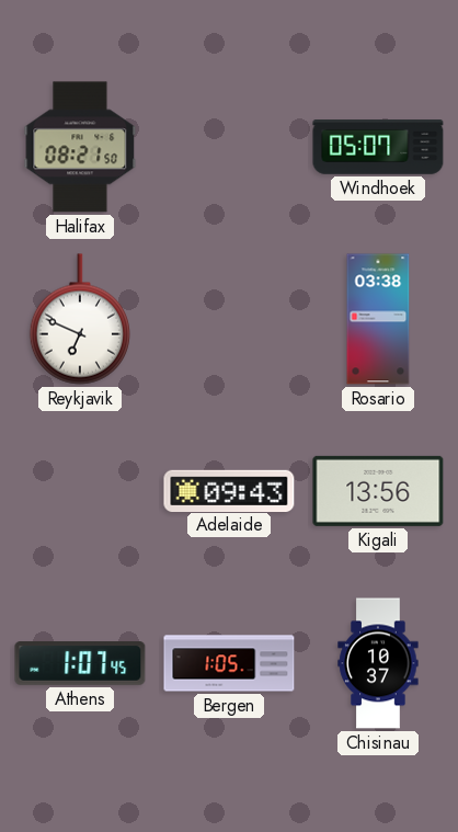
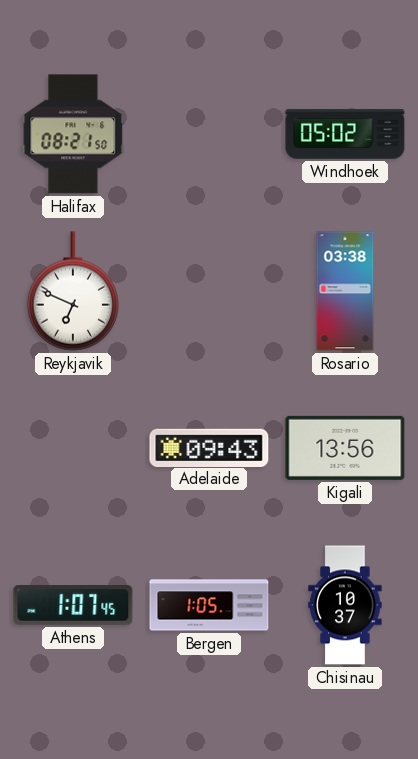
Windhoek: 05:07 -> 05:02
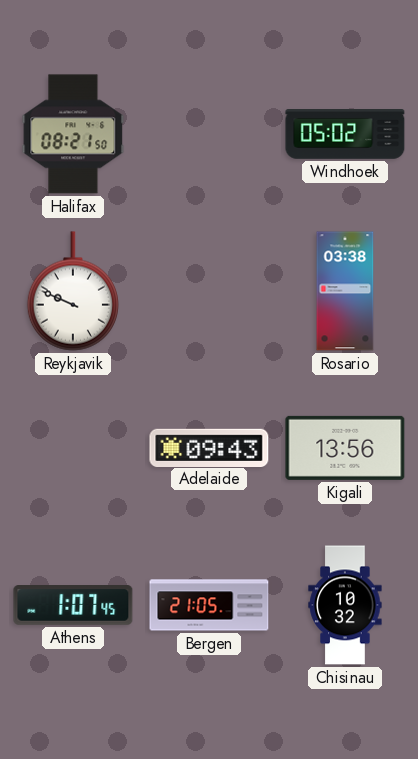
Reykjavik: 6:49 -> 9:49
Bergen: 1:05 -> 21:05
Chisinau: 10:37 -> 10:32
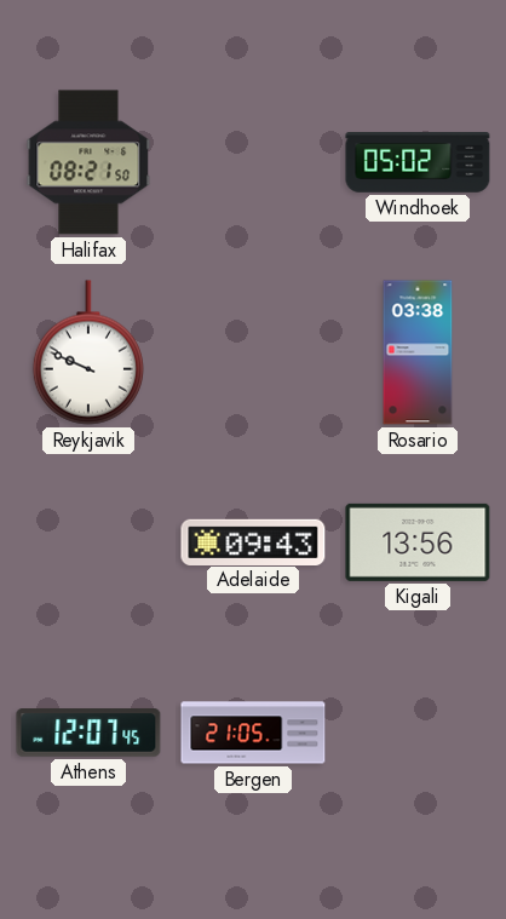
Athens: 1:07 -> 12:07
Chisinau: 10:32 -> none
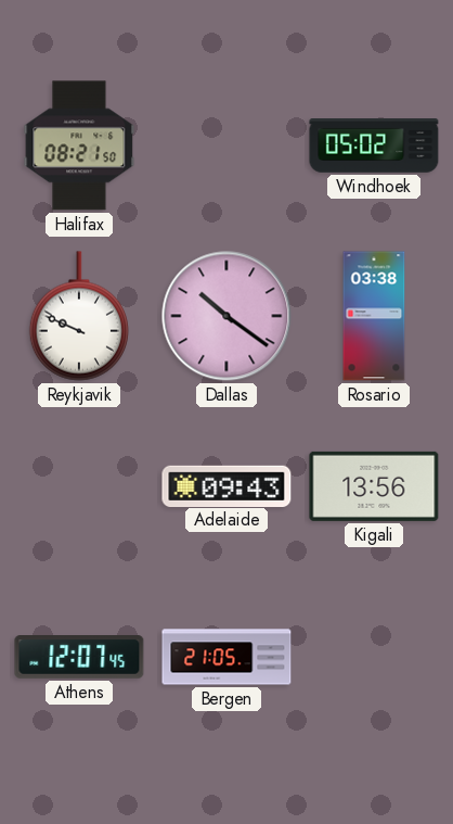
Dallas: none -> 10:21
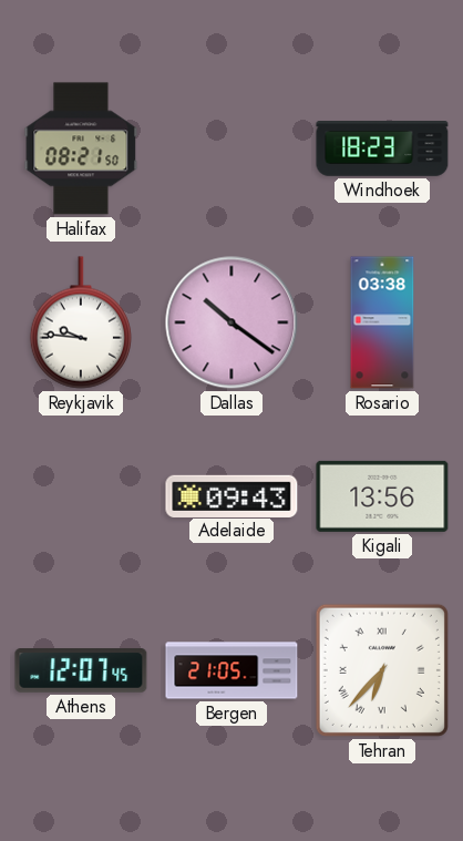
Windhoek: 05:02 -> 18:23
Reykjavik: 9:49 -> 9:46
Tehran: none -> 6:37
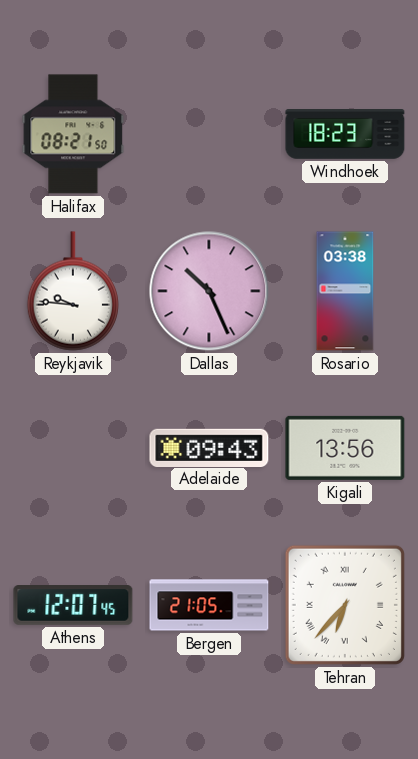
Dallas: 10:21 -> 10:26
